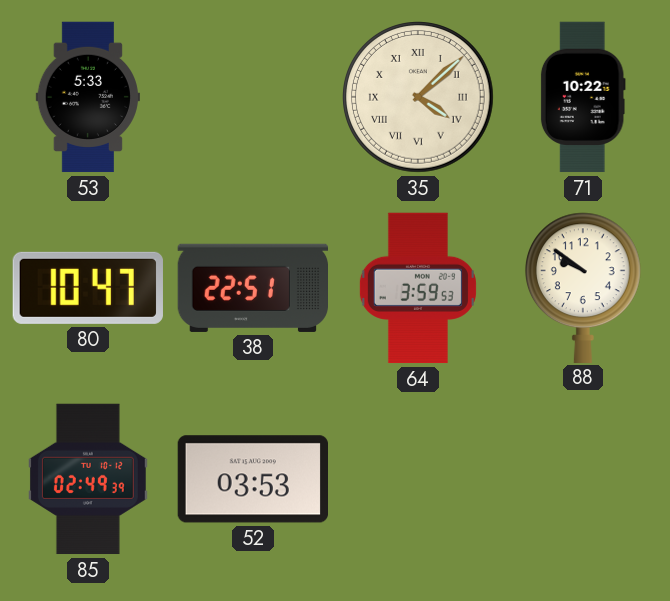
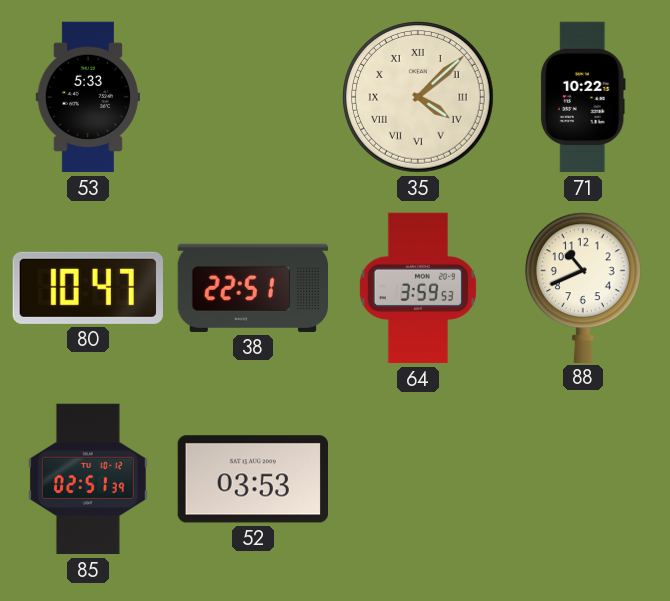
88: 9:51 -> 10:41
85: 02:49 -> 02:51
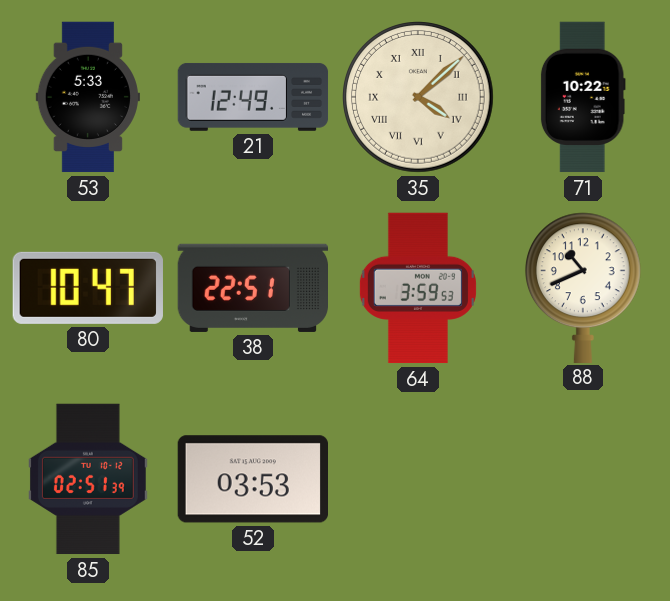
21: none -> 12:49
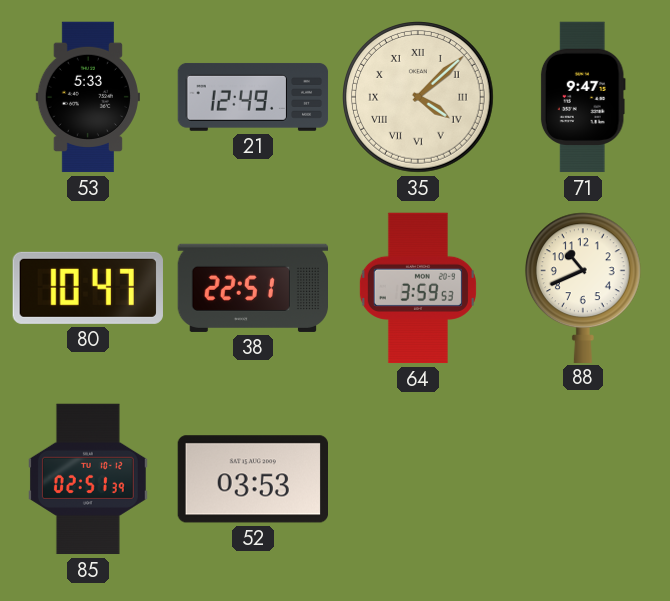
71: 10:22 -> 9:47
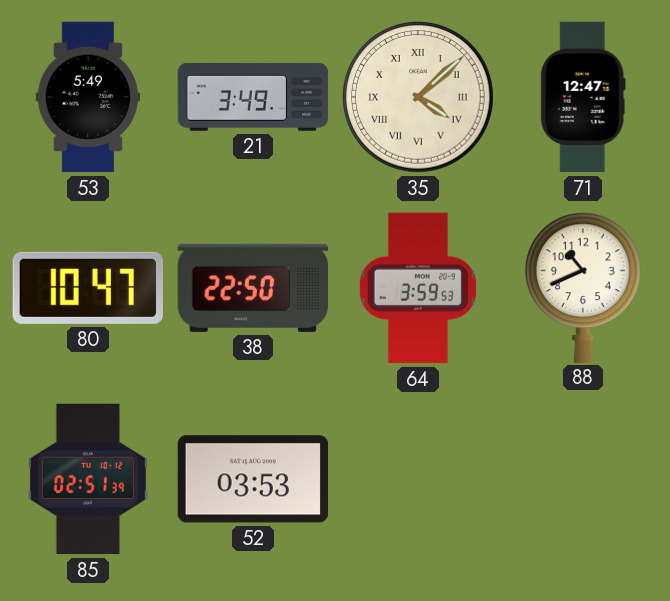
53: 5:33 -> 5:49
21: 12:49 -> 3:49
71: 9:47 -> 12:47
38: 22:51 -> 22:50
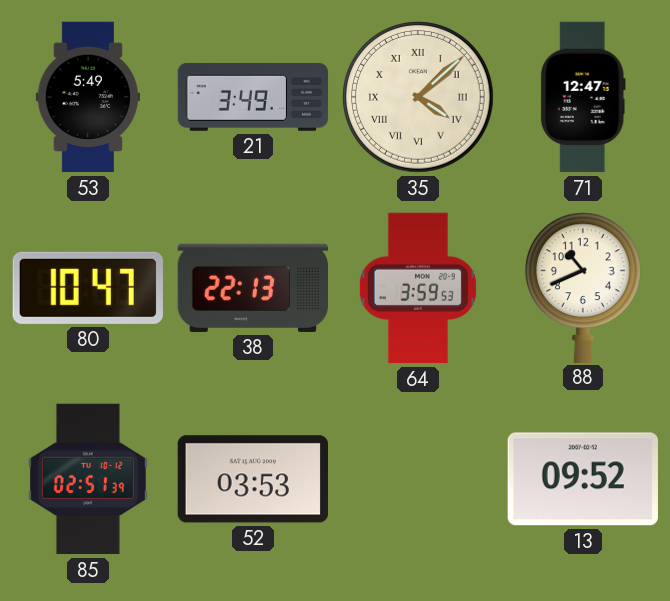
38: 22:50 -> 22:13
13: none -> 09:52
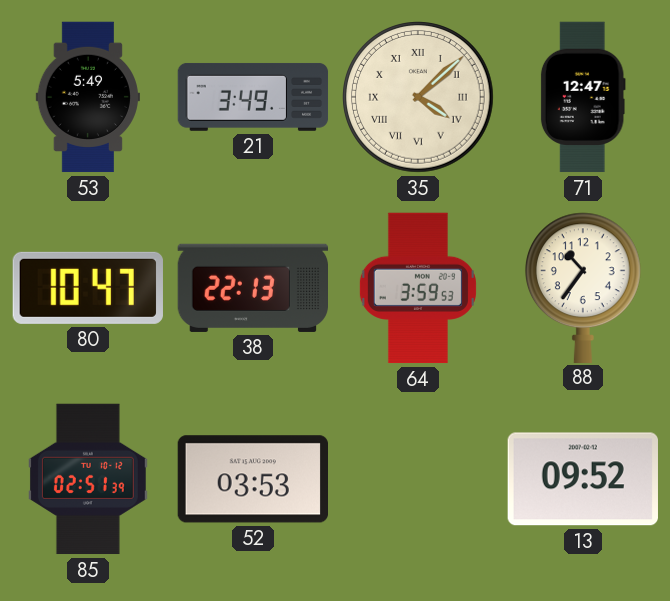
88: 10:41 -> 10:36
